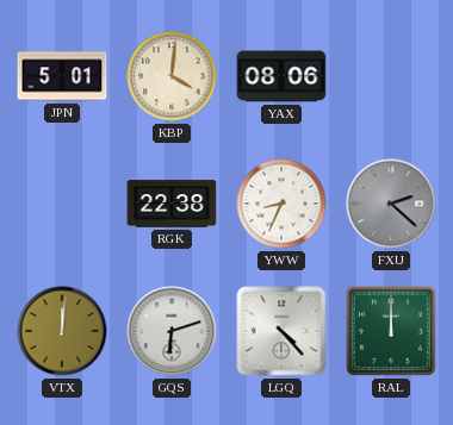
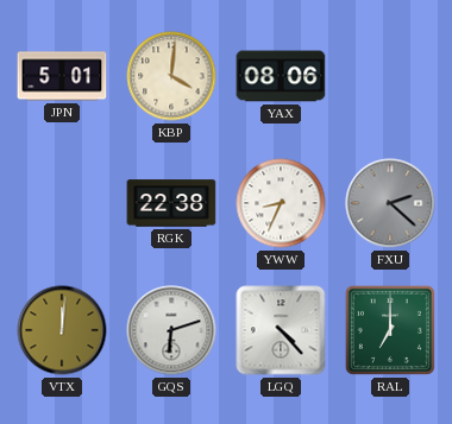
RAL: 12:00 -> 7:00
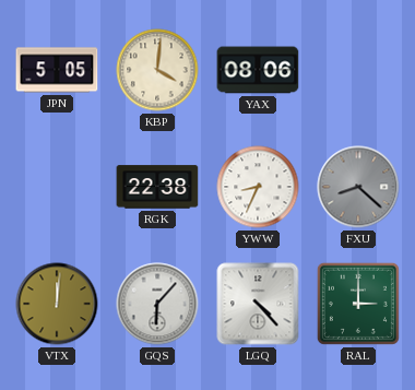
JPN: 5:01 -> 5:05
FXU: 2:22 -> 8:22
GQS: 6:12 -> 6:07
RAL: 7:00 -> 3:00
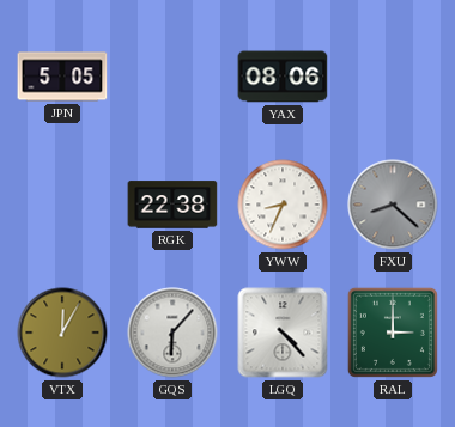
KBP: 4:01 -> none
VTX: 12:01 -> 12:05
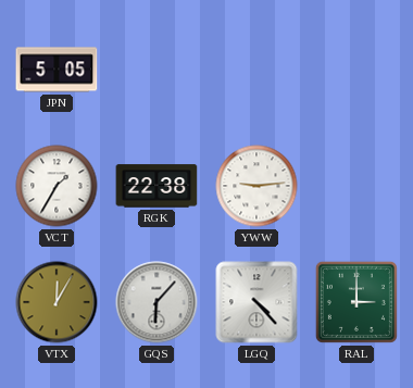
YAX: 08:06 -> none
VCT: none -> 1:35
YWW: 8:34 -> 9:14
FXU: 8:22 -> none
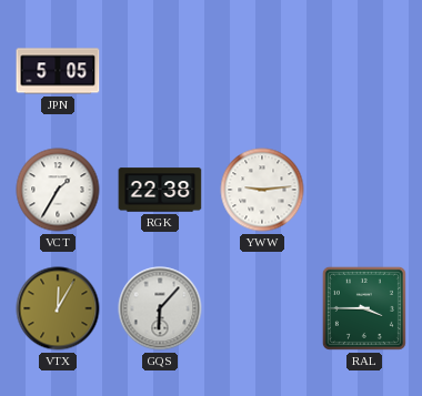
LGQ: 4:23 -> none
RAL: 3:00 -> 3:45
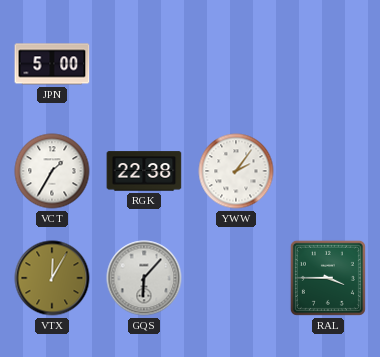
JPN: 5:05 -> 5:00
YWW: 9:14 -> 2:06
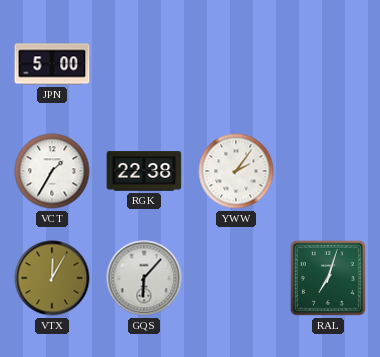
RAL: 3:45 -> 7:03
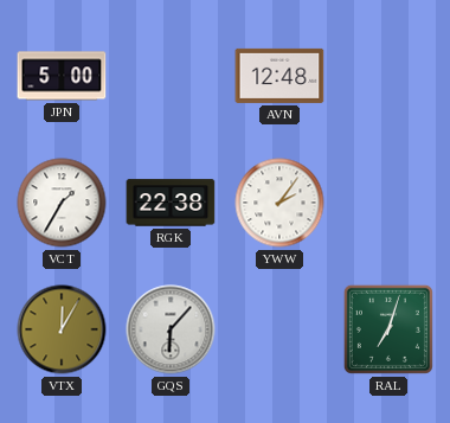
AVN: none -> 12:48
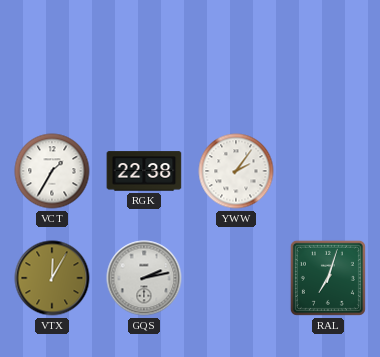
JPN: 5:00 -> none
AVN: 12:48 -> none
GQS: 6:07 -> 2:13
